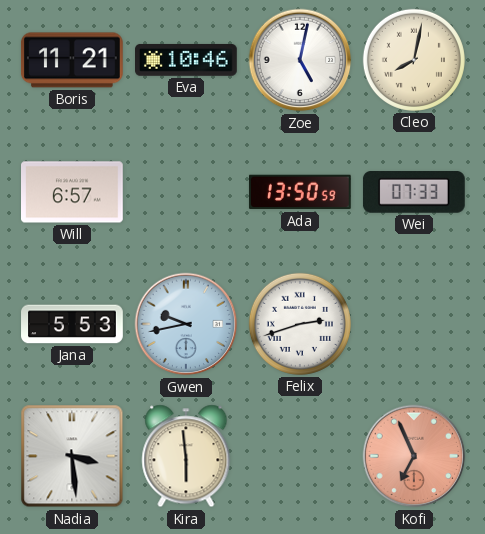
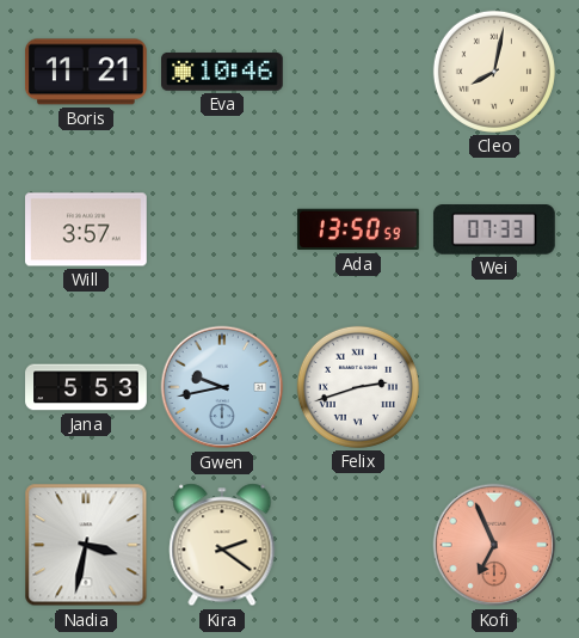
Zoe: 5:02 -> none
Will: 6:57 -> 3:57
Nadia: 3:29 -> 3:32
Kira: 5:59 -> 2:21
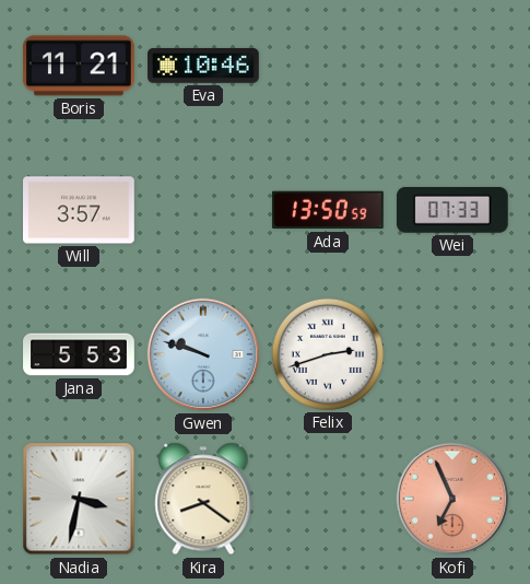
Cleo: 8:02 -> none
Gwen: 9:43 -> 9:48
Kira: 2:21 -> 8:21
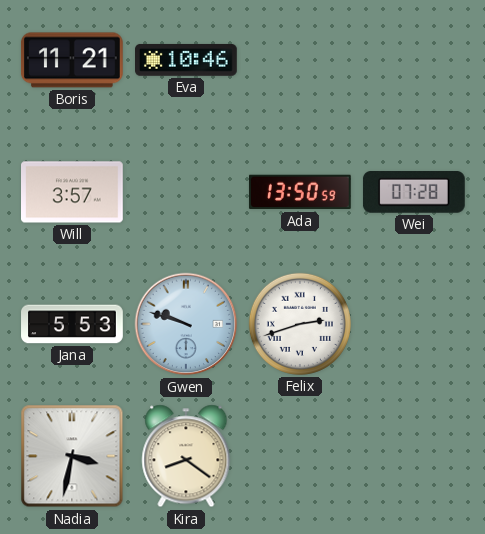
Wei: 07:33 -> 07:28
Kofi: 6:56 -> none
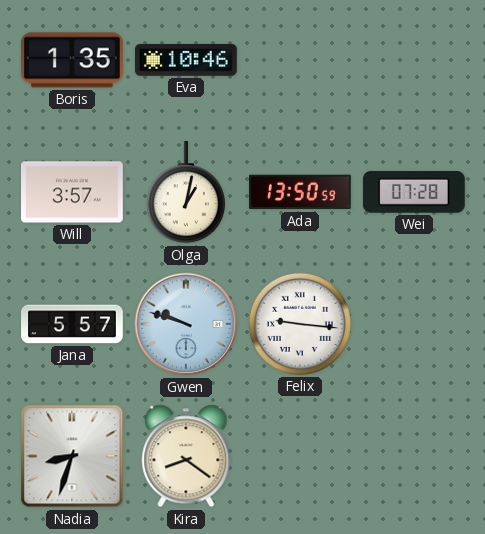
Boris: 11:21 -> 1:35
Olga: none -> 1:02
Jana: 5:53 -> 5:57
Felix: 2:42 -> 9:16
Nadia: 3:32 -> 8:33
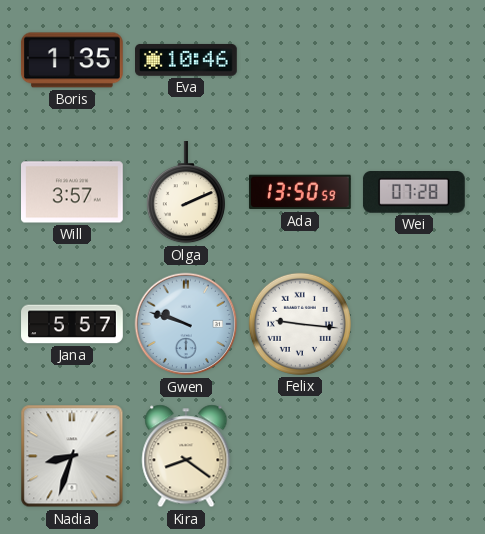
Olga: 1:02 -> 2:11
